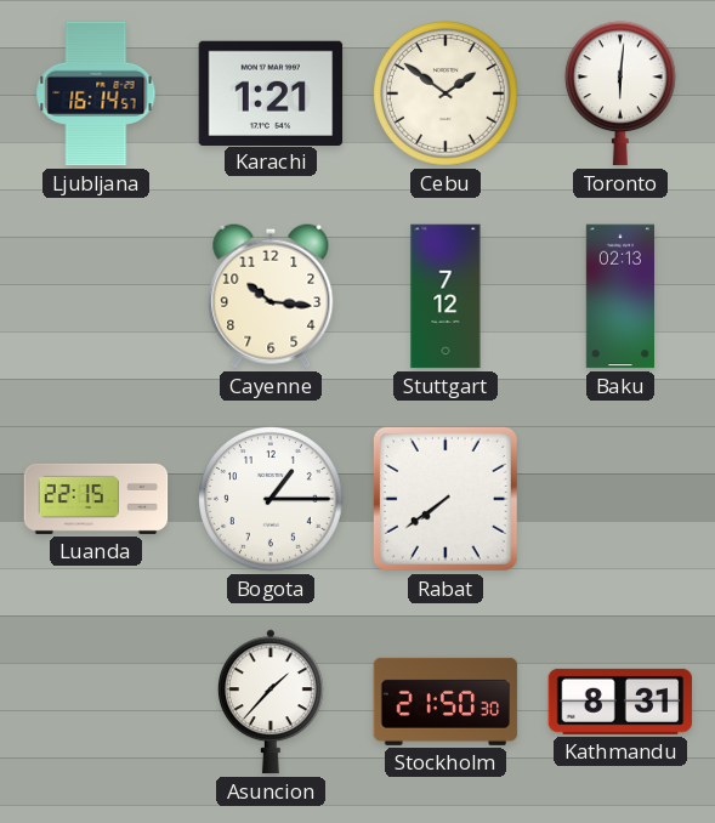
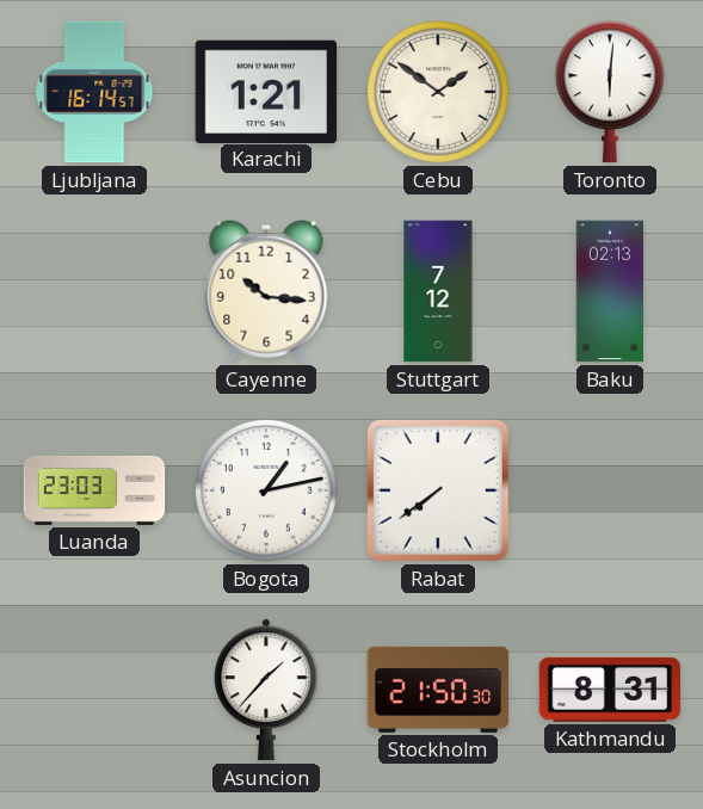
Luanda: 22:15 -> 23:03
Bogota: 1:15 -> 1:13
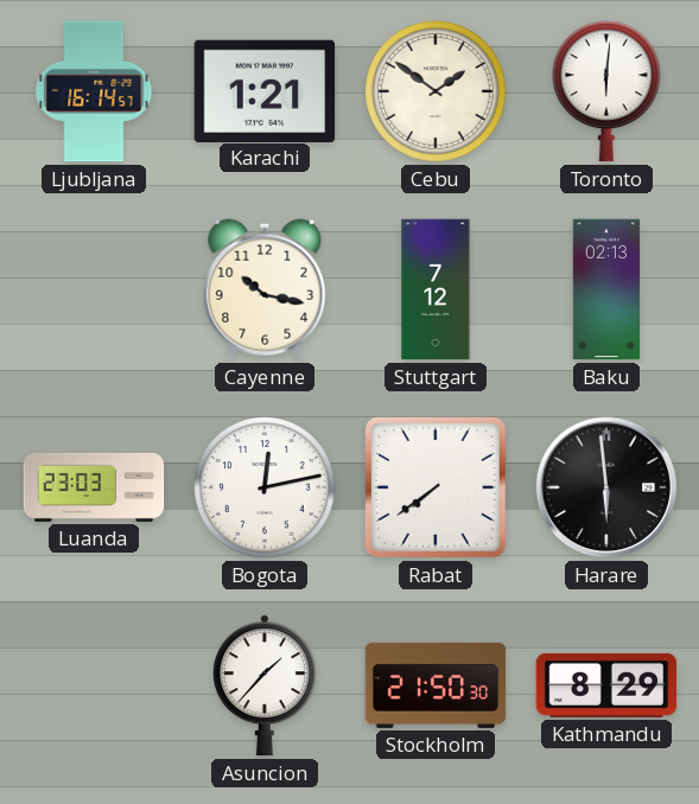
Cayenne: 10:16 -> 10:17
Bogota: 1:13 -> 12:13
Harare: none -> 5:59
Kathmandu: 8:31 -> 8:29
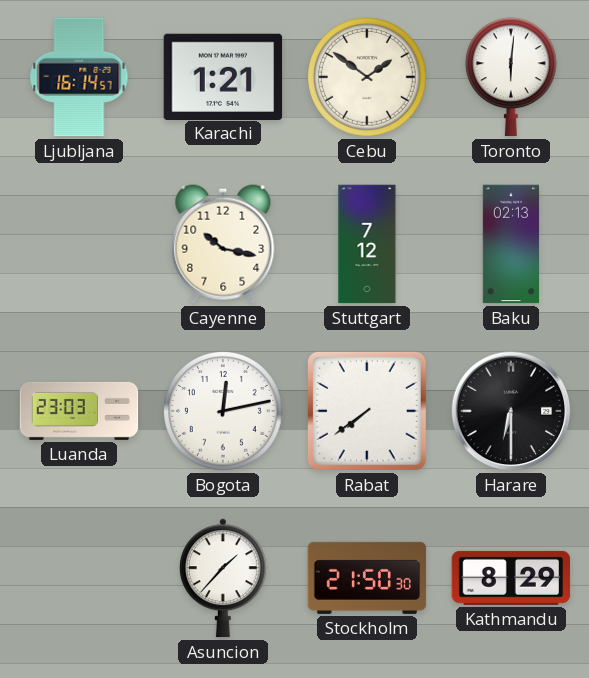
Harare: 5:59 -> 6:30
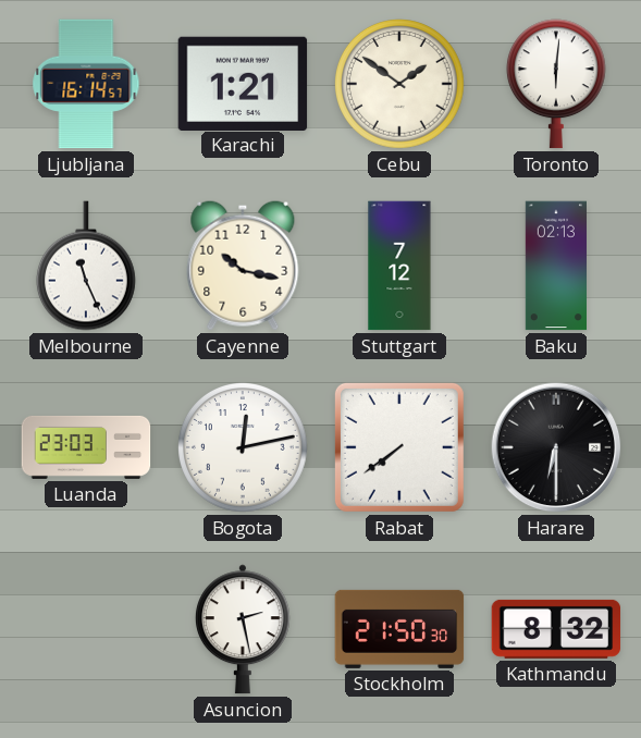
Melbourne: none -> 11:26
Asuncion: 1:37 -> 2:28
Kathmandu: 8:29 -> 8:32
